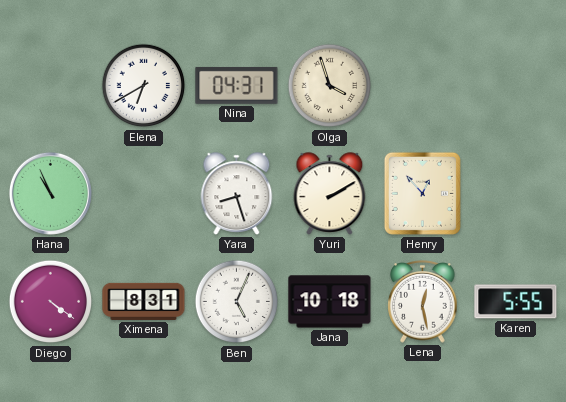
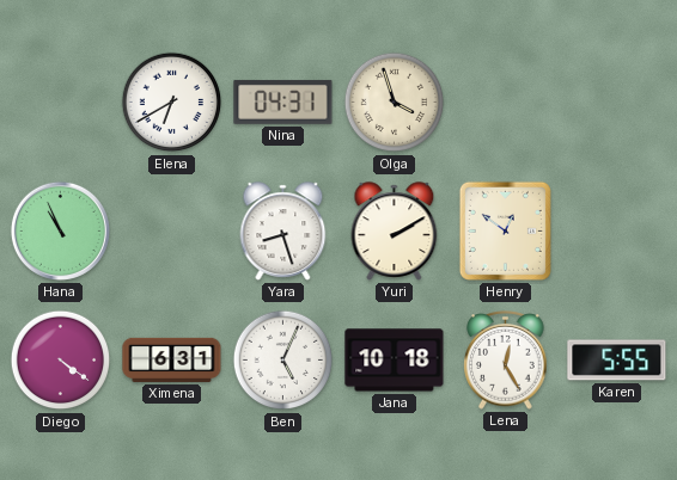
Henry: 12:53 -> 12:51
Ximena: 8:31 -> 6:31
Lena: 12:28 -> 12:25
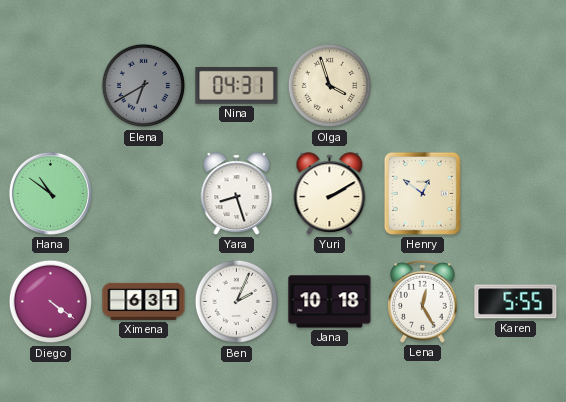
Elena dial: white -> grey
Hana: 10:56 -> 10:51
Ben: 5:04 -> 2:04
